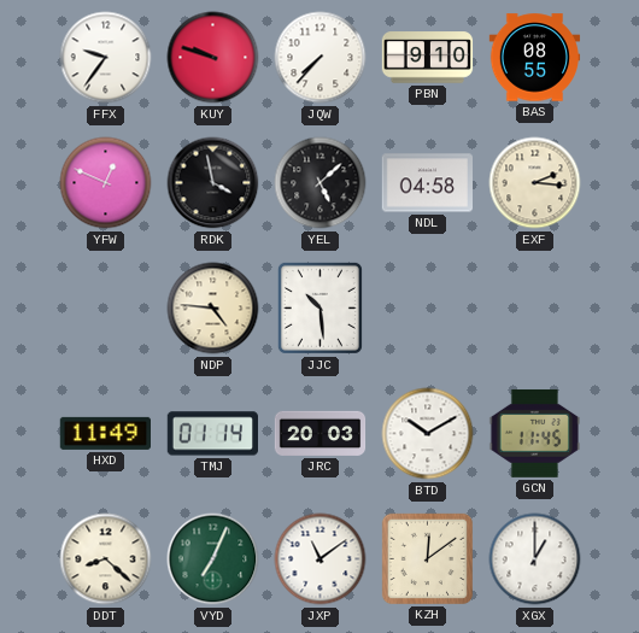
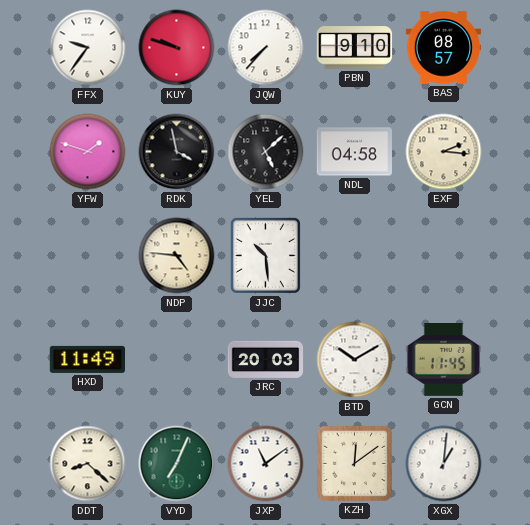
BAS: 08:55 -> 08:57
YFW: 12:49 -> 1:48
TMJ: 01:14 -> none
XGX: 1:00 -> 1:01
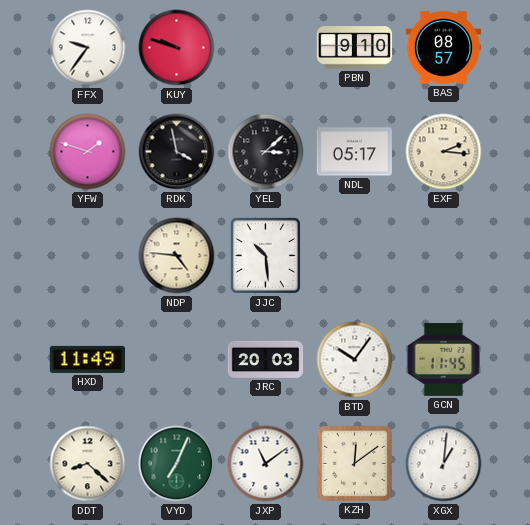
JQW: 7:37 -> none
YEL: 5:08 -> 3:08
NDL: 04:58 -> 05:17
BTD: 10:10 -> 10:06
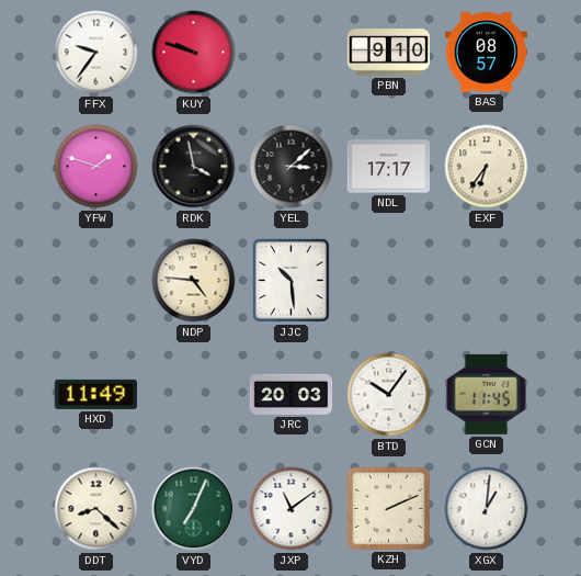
NDL: 05:17 -> 17:17
EXF: 2:16 -> 6:36
KZH: 12:09 -> 2:11
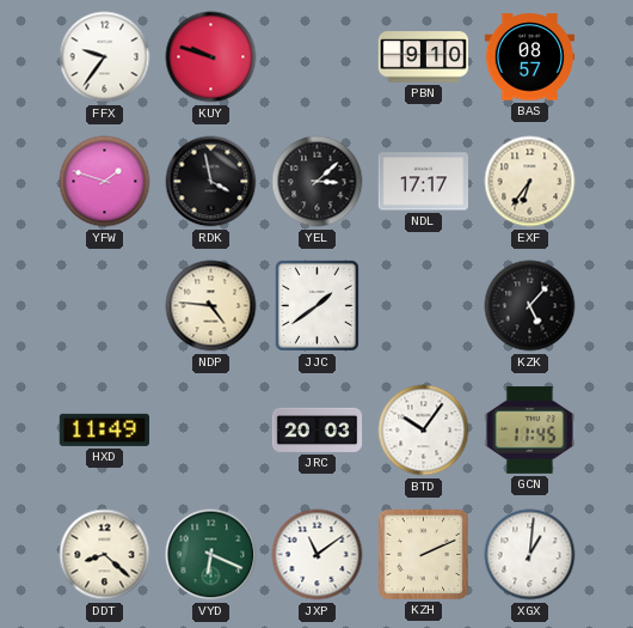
JJC: 10:29 -> 1:39
KZK: none -> 5:07
VYD: 7:04 -> 6:19
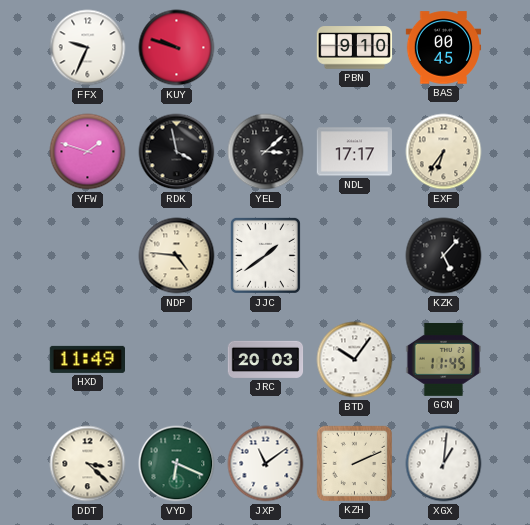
FFX: 9:36 -> 9:34
BAS: 08:57 -> 00:45
DDT: 8:22 -> 3:22
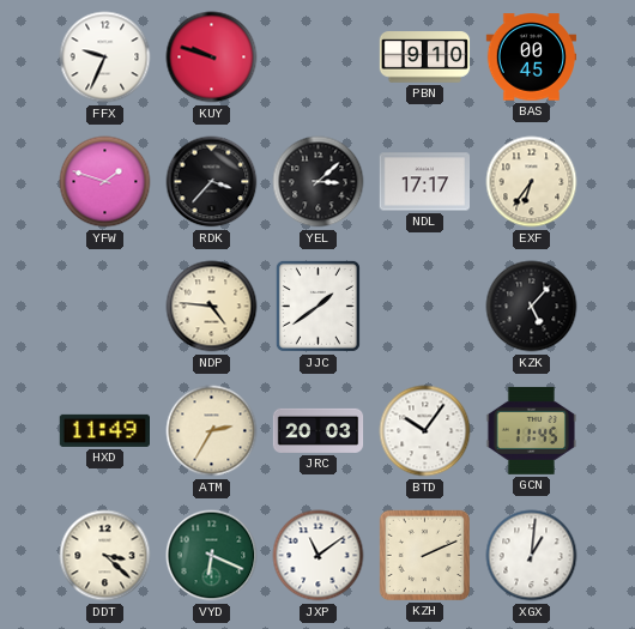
RDK: 3:58 -> 3:37
ATM: none -> 2:35
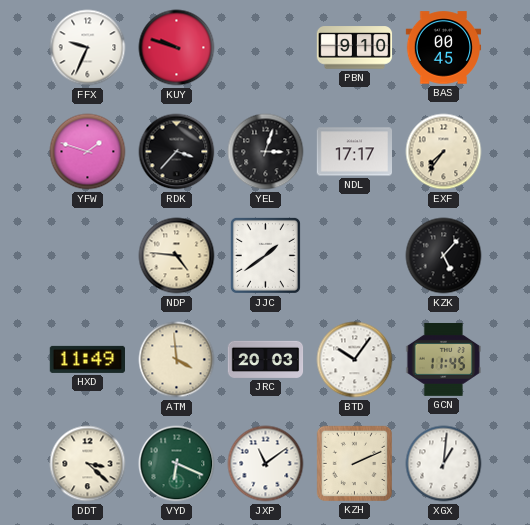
YEL: 3:08 -> 3:03
EXF: 6:36 -> 7:36
ATM: 2:35 -> 3:59
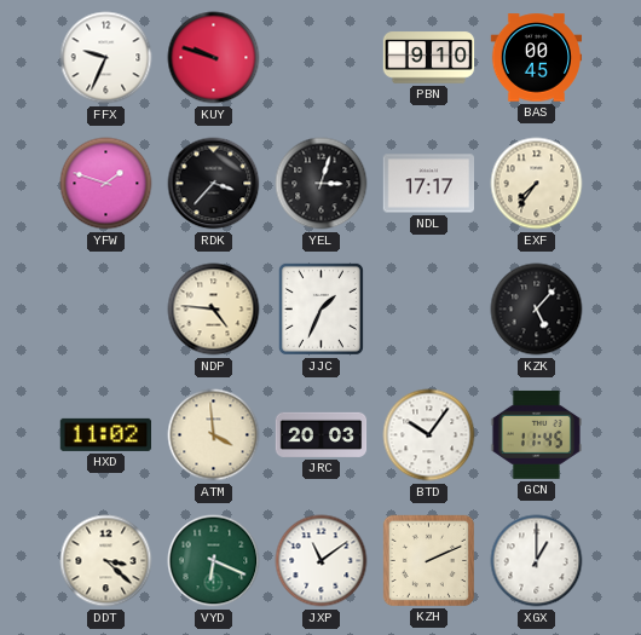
JJC: 1:39 -> 1:34
HXD: 11:49 -> 11:02
XGX: 1:01 -> 1:00
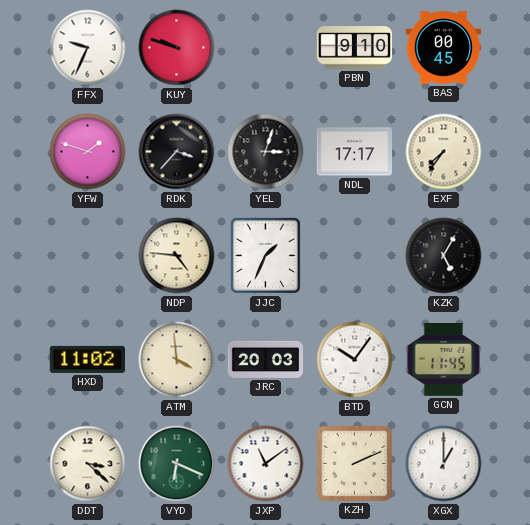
KZK: 5:07 -> 5:05
